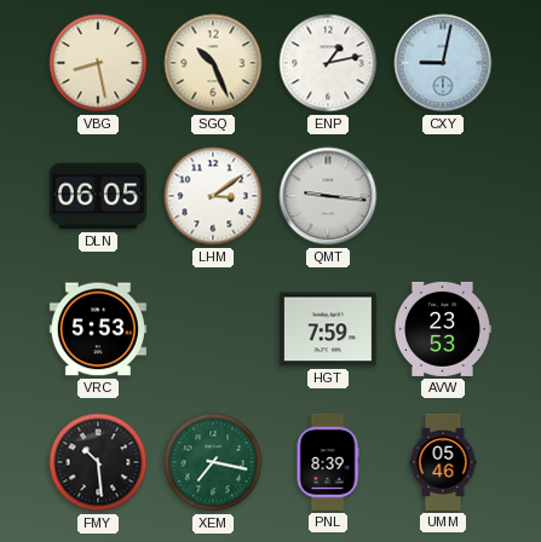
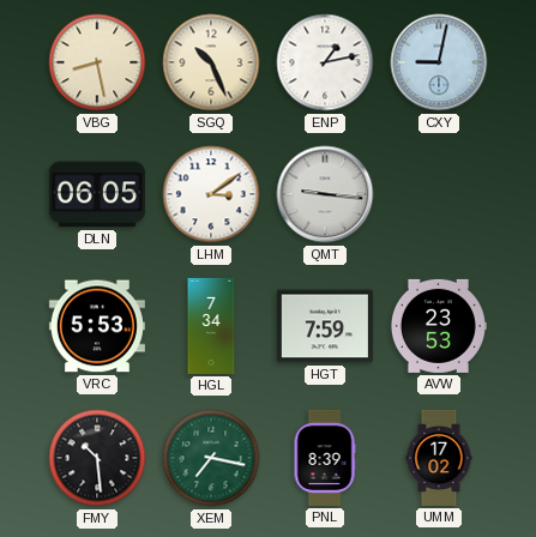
HGL: none -> 7:34
UMM: 05:46 -> 17:02
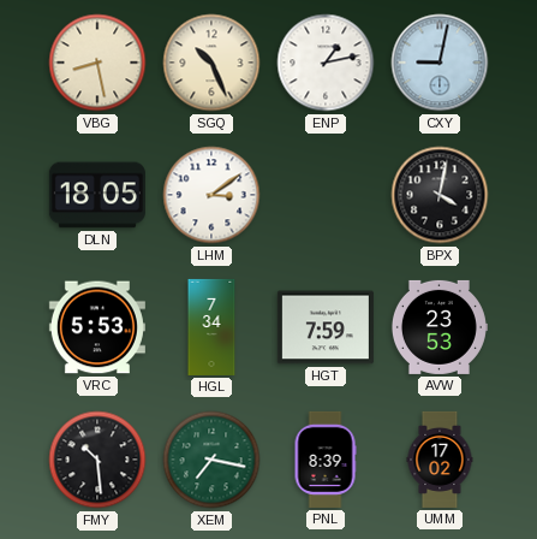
DLN: 06:05 -> 18:05
QMT: 9:16 -> none
BPX: none -> 4:02
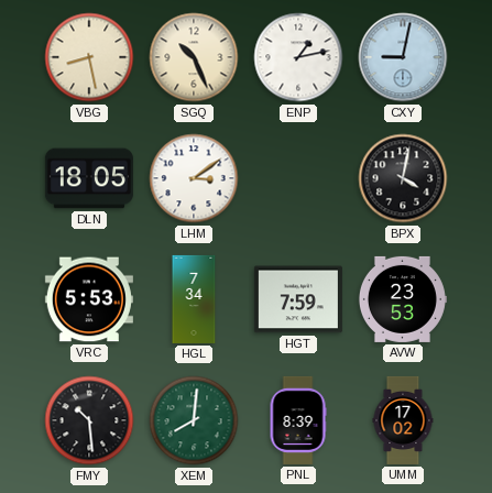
XEM: 7:17 -> 8:01
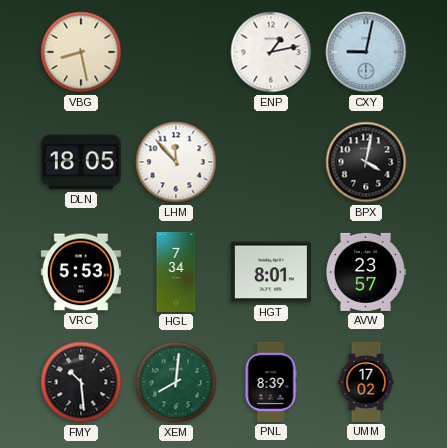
SGQ: 10:26 -> none
LHM: 3:09 -> 11:53
HGT: 7:59 -> 8:01
AVW: 23:53 -> 23:57
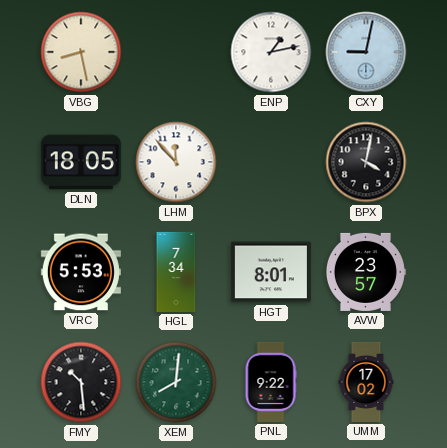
PNL: 8:39 -> 9:22
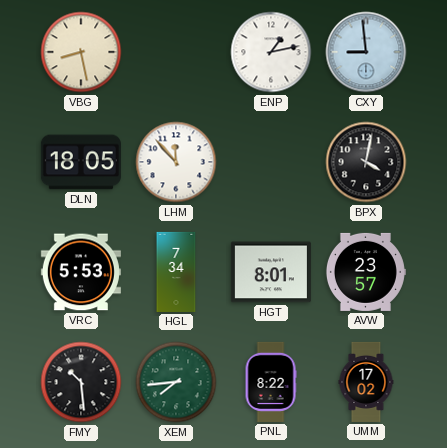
CXY: 9:02 -> 8:59
XEM: 8:01 -> 7:44
PNL: 9:22 -> 8:22
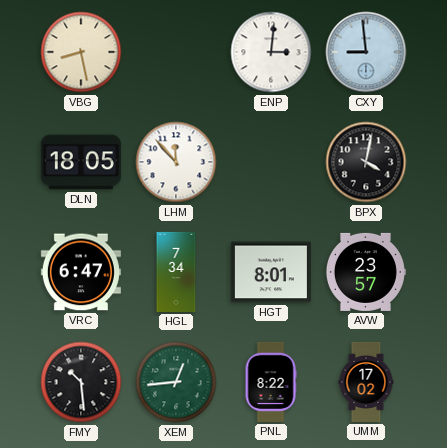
ENP: 1:13 -> 3:01
VRC: 5:53 -> 6:47
XEM: 7:44 -> 12:44
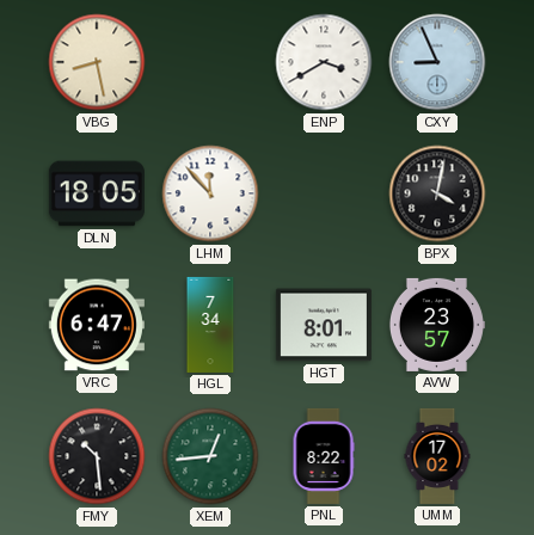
ENP: 3:01 -> 3:40
CXY: 8:59 -> 8:56
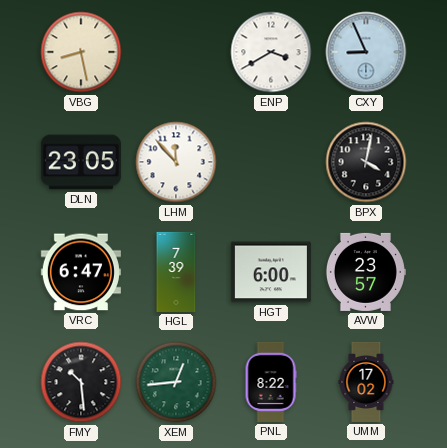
DLN: 18:05 -> 23:05
HGL: 7:34 -> 7:39
HGT: 8:01 -> 6:00
